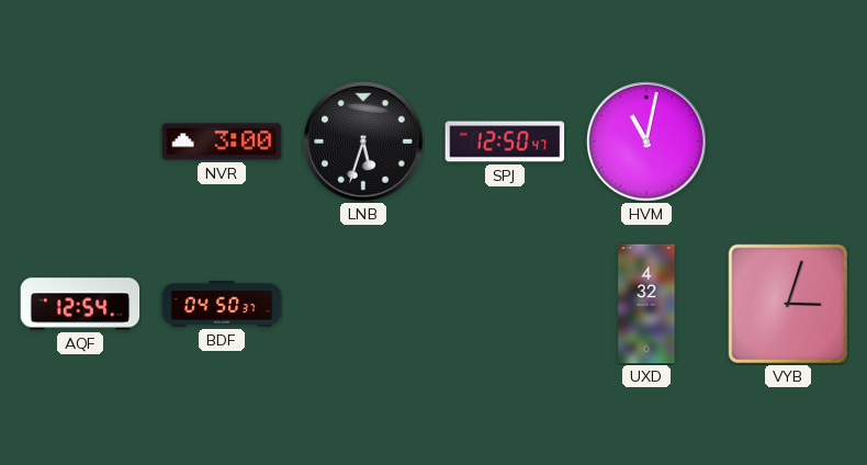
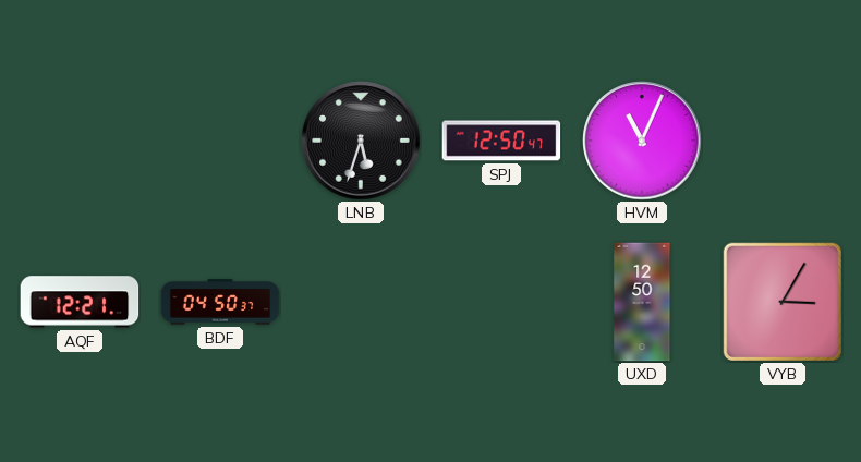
NVR: 3:00 -> none
HVM: 11:02 -> 11:04
AQF: 12:54 -> 12:21
UXD: 4:32 -> 12:50
VYB: 3:03 -> 3:05
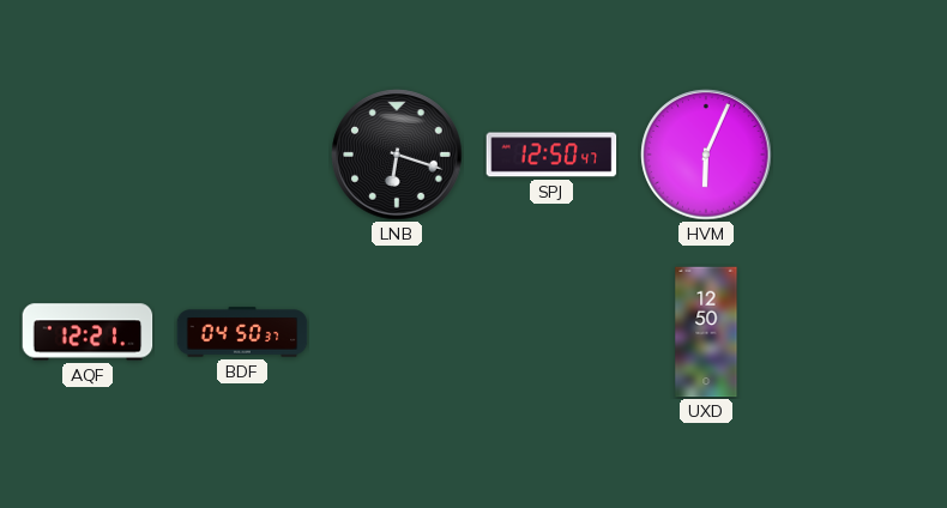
LNB: 5:33 -> 6:18
HVM: 11:04 -> 6:04
VYB: 3:05 -> none
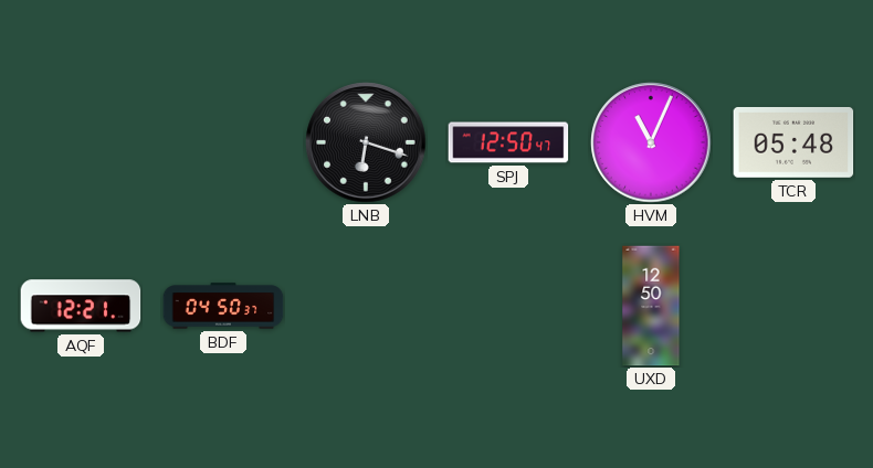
HVM: 6:04 -> 11:04
TCR: none -> 05:48
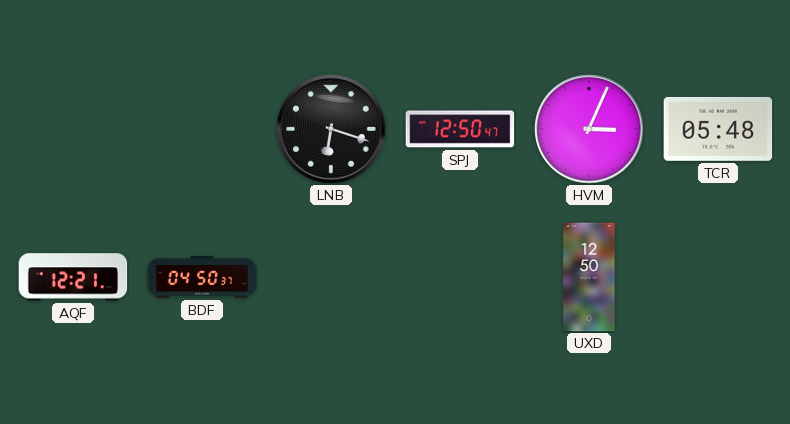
HVM: 11:04 -> 3:04
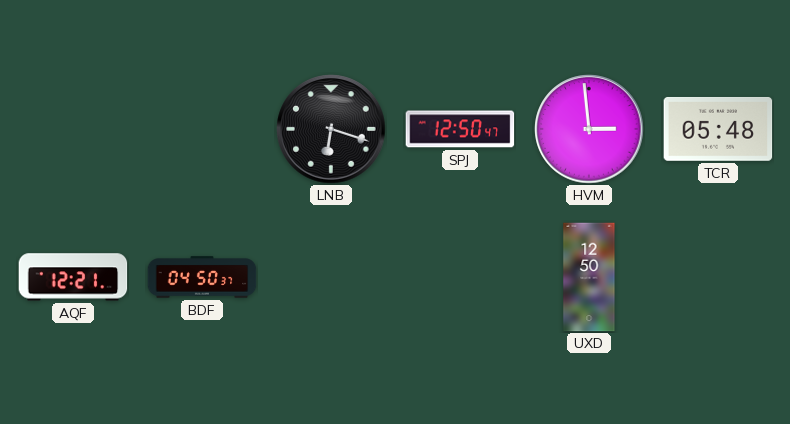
HVM: 3:04 -> 2:59
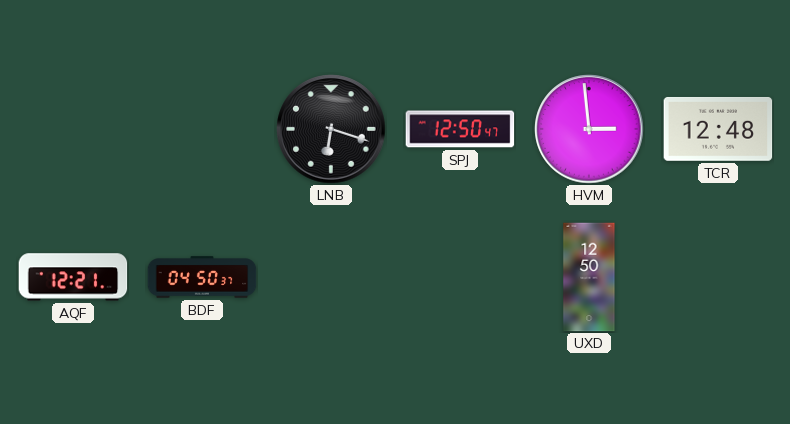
TCR: 05:48 -> 12:48
